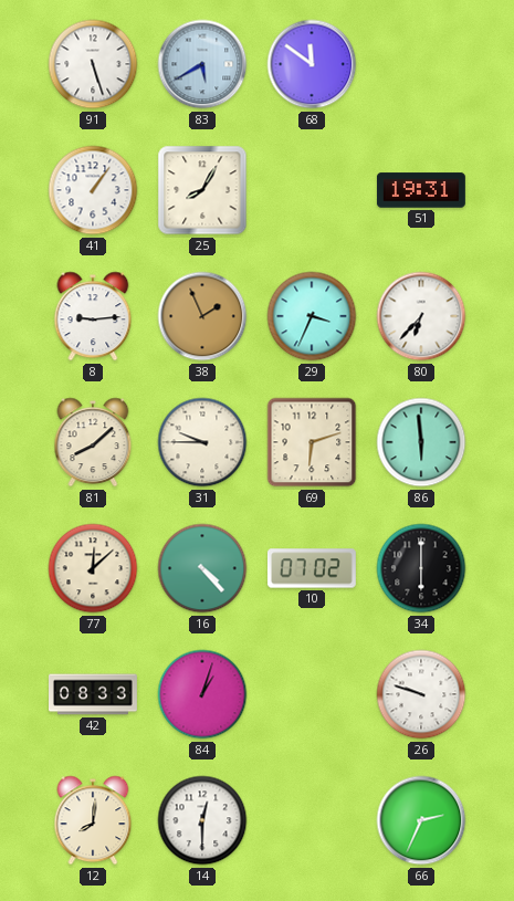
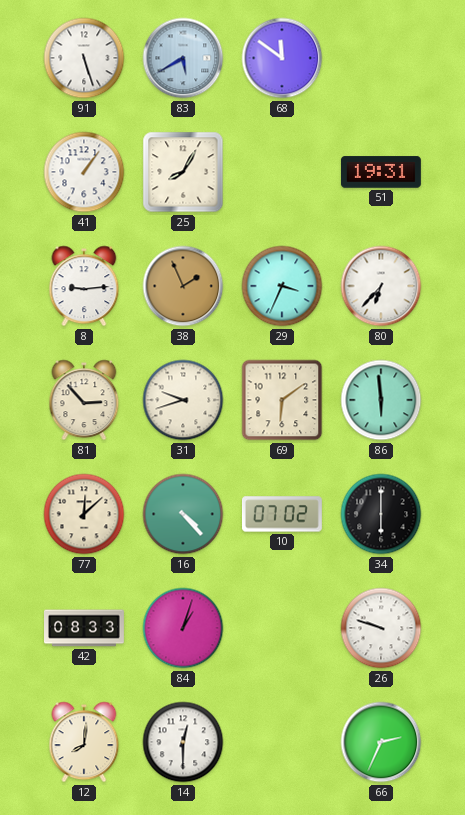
81: 8:08 -> 2:53
31: 9:45 -> 9:42
69: 6:12 -> 6:09
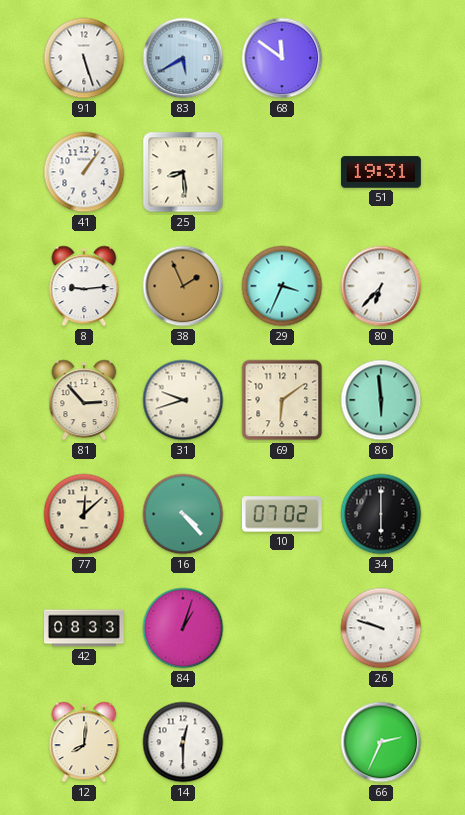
25: 8:05 -> 8:29
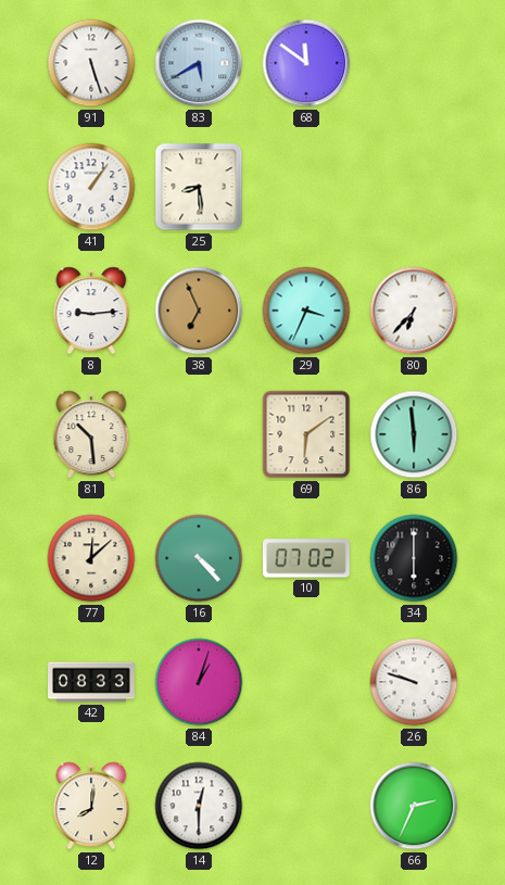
51: 19:31 -> none
38: 1:56 -> 6:56
81: 2:53 -> 10:29
31: 9:42 -> none
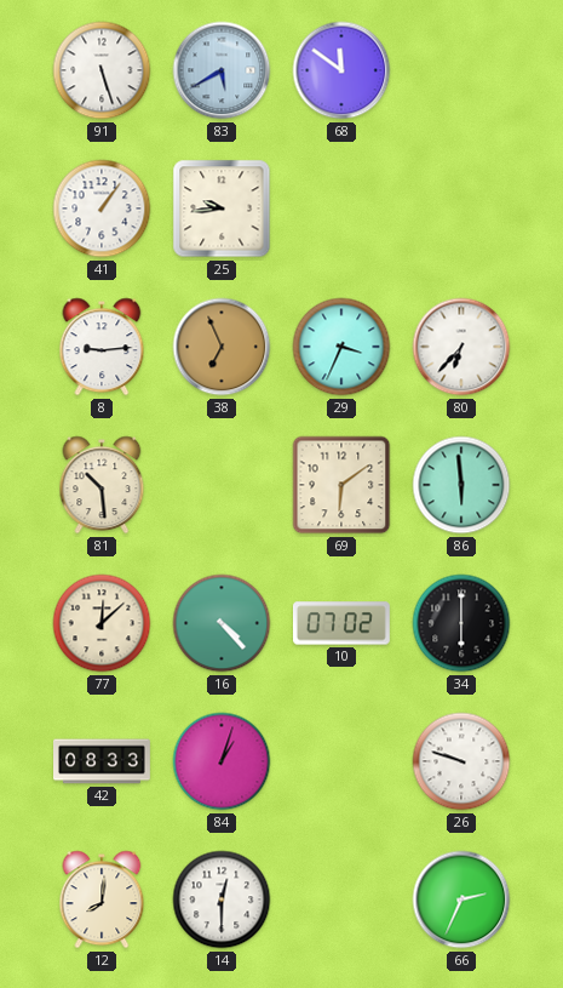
25: 8:29 -> 9:44
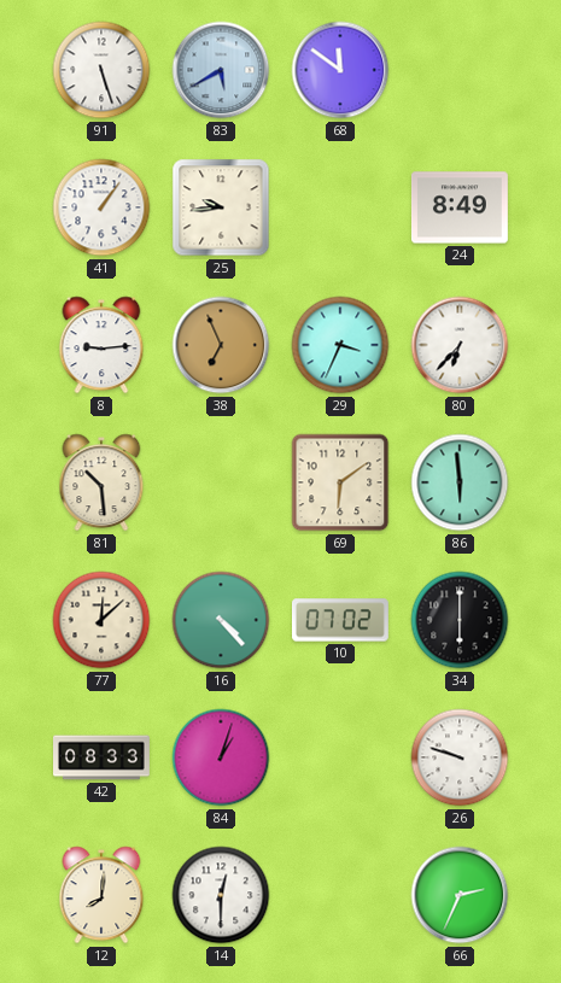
24: none -> 8:49
